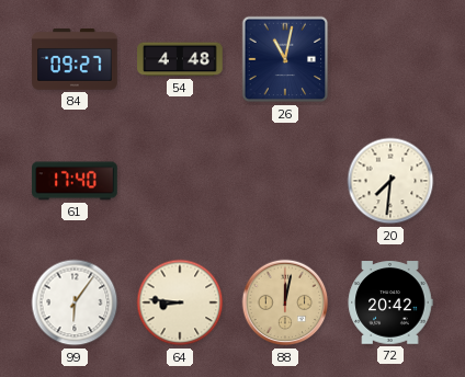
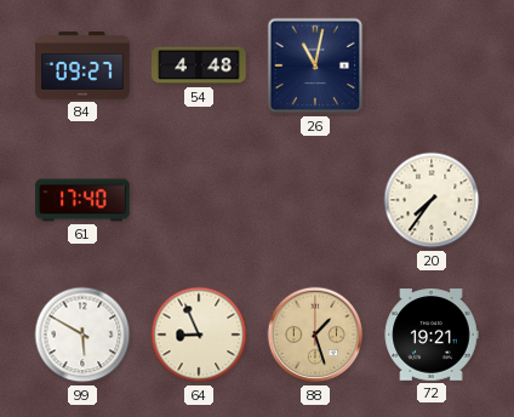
20: 7:31 -> 7:36
99: 6:06 -> 5:50
64: 8:46 -> 8:56
88: 12:02 -> 1:27
72: 20:42 -> 19:21
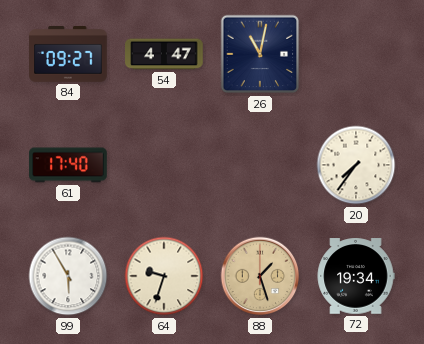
54: 4:48 -> 4:47
99: 5:50 -> 5:55
64: 8:56 -> 9:33
72: 19:21 -> 19:34
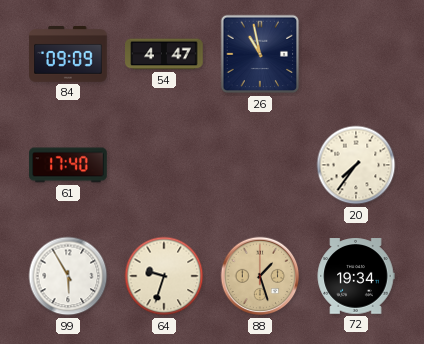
84: 09:27 -> 09:09
26: 11:02 -> 10:58
